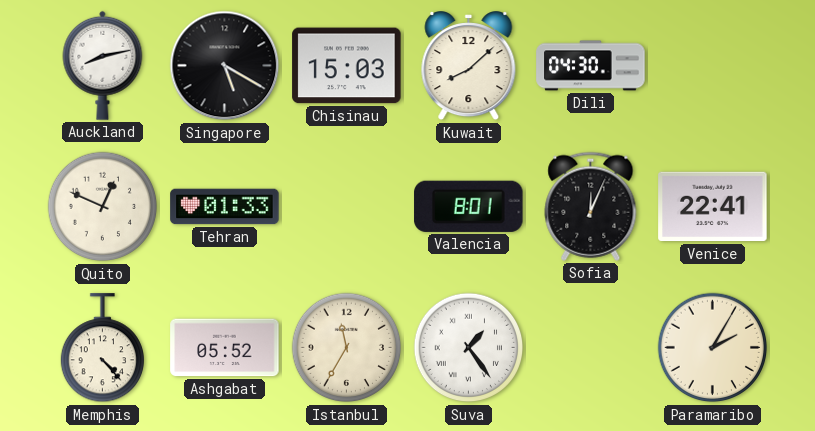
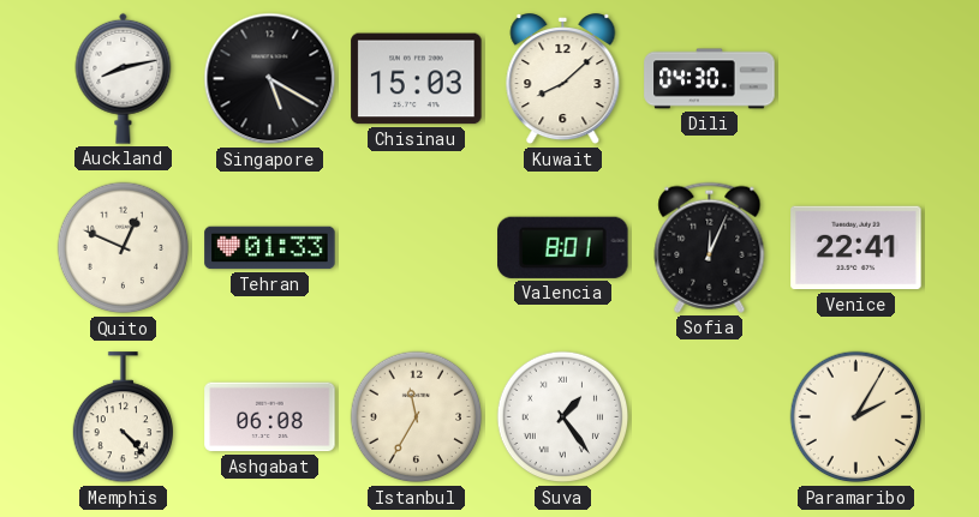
Ashgabat: 05:52 -> 06:08
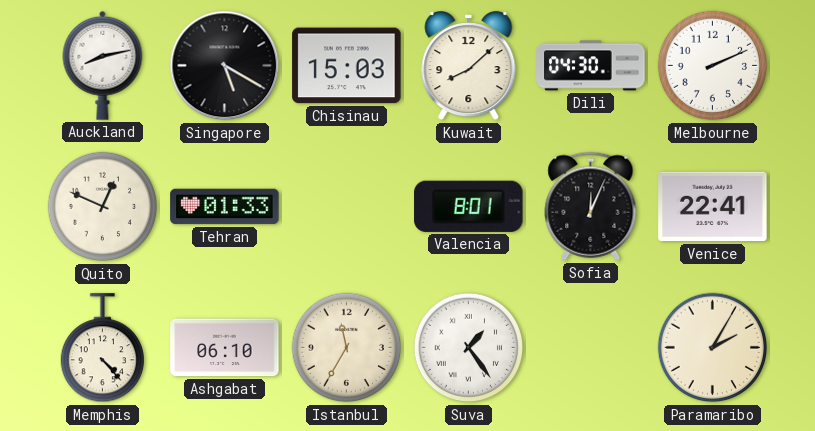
Melbourne: none -> 2:11
Ashgabat: 06:08 -> 06:10
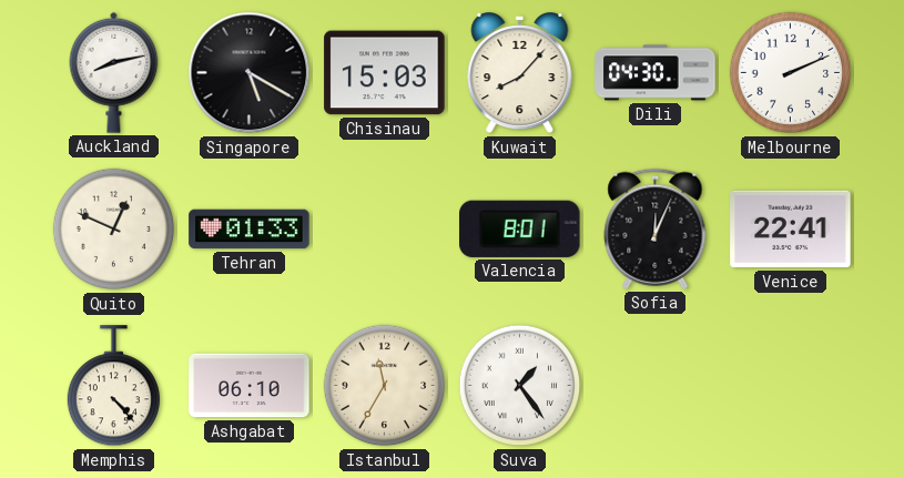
Kuwait: 8:08 -> 8:07
Paramaribo: 2:05 -> none
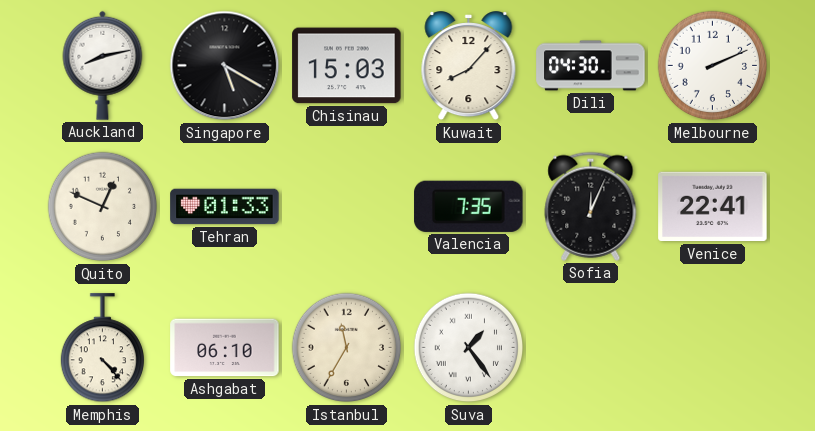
Valencia: 8:01 -> 7:35
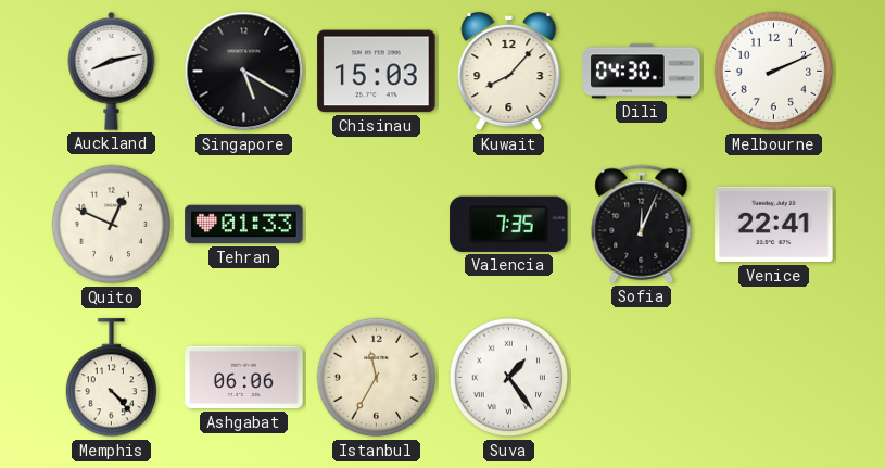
Ashgabat: 06:10 -> 06:06
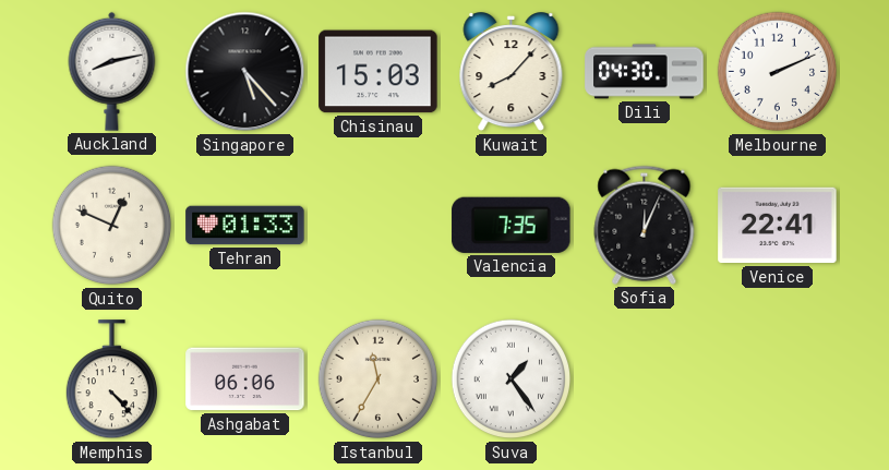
Singapore: 5:20 -> 5:23
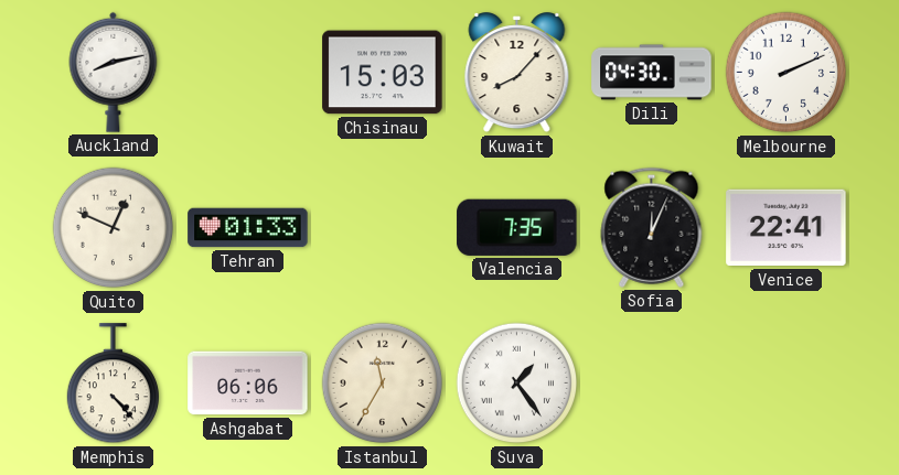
Singapore: 5:23 -> none
